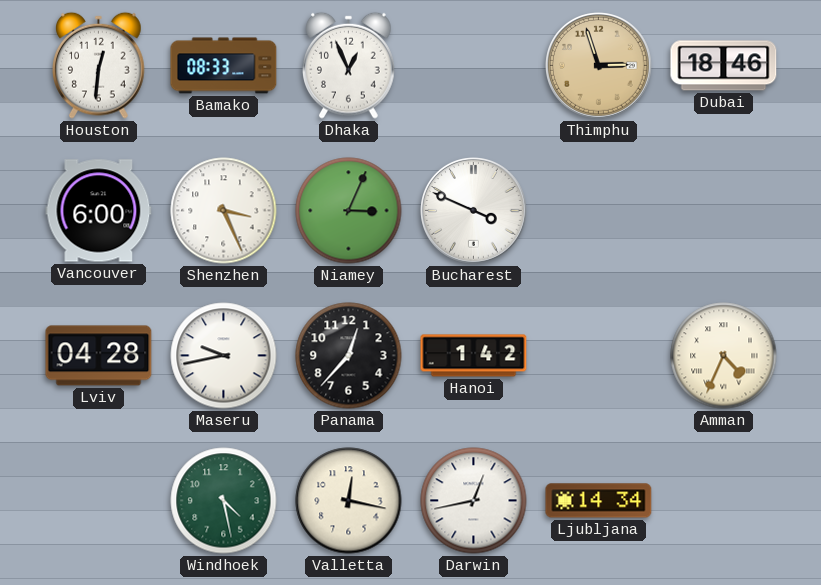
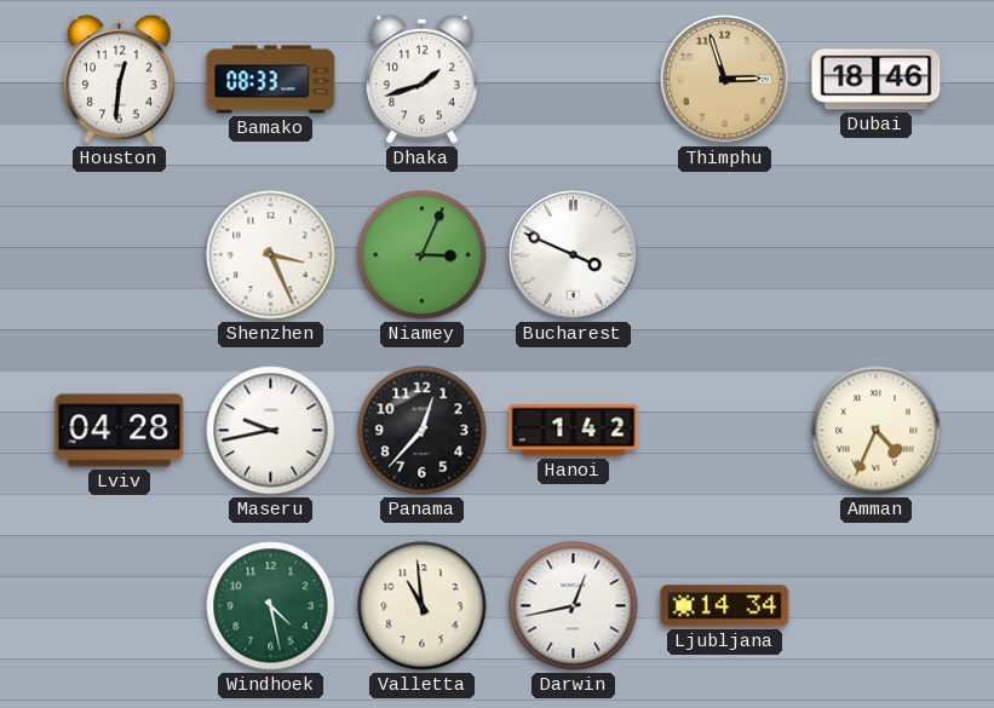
Dhaka: 12:56 -> 1:42
Vancouver: 6:00 -> none
Valletta: 12:17 -> 10:59
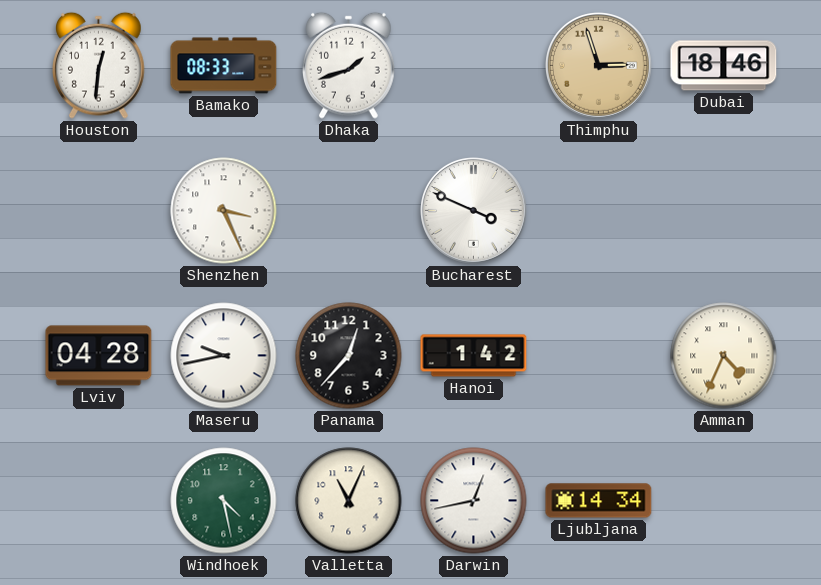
Niamey: 3:04 -> none
Valletta: 10:59 -> 11:04
